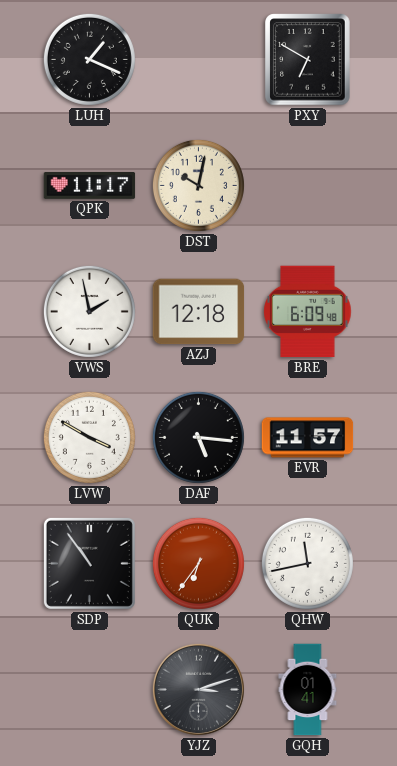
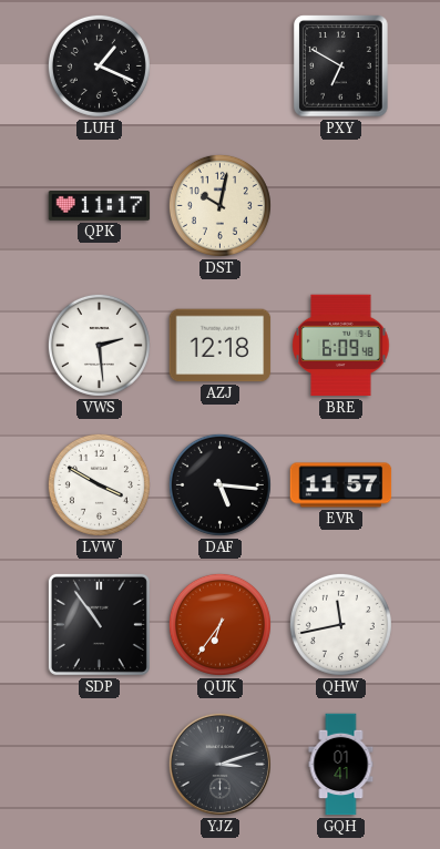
VWS: 1:58 -> 2:29
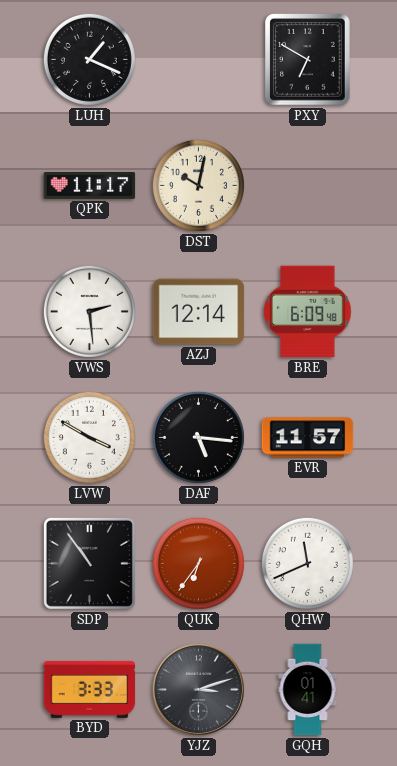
AZJ: 12:18 -> 12:14
QHW: 11:43 -> 11:41
BYD: none -> 3:33
